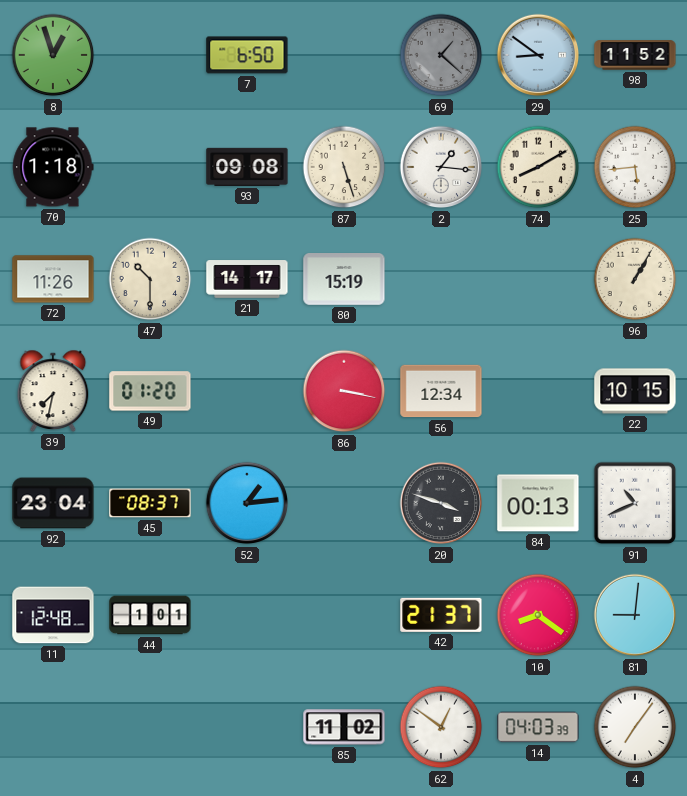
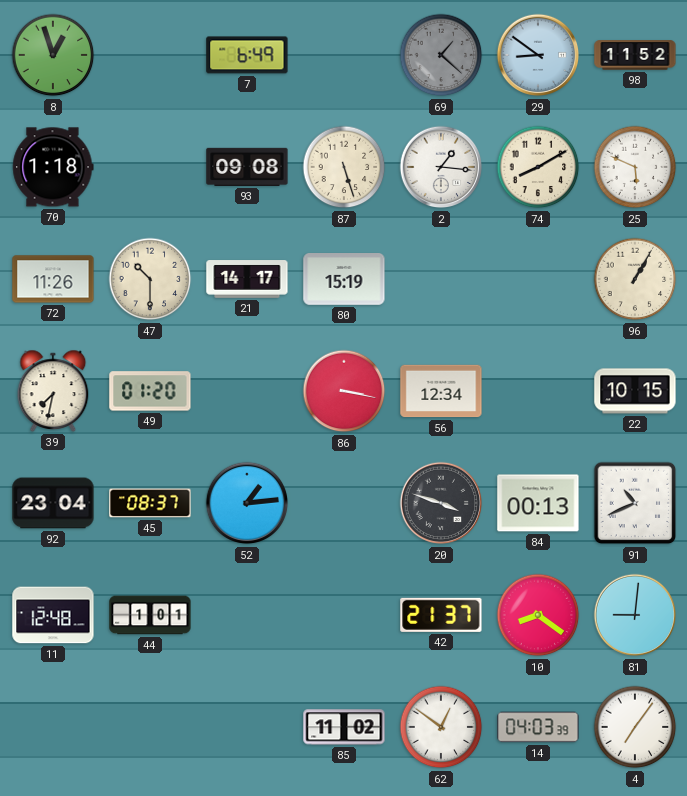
7: 6:50 -> 6:49
25: 5:44 -> 5:49
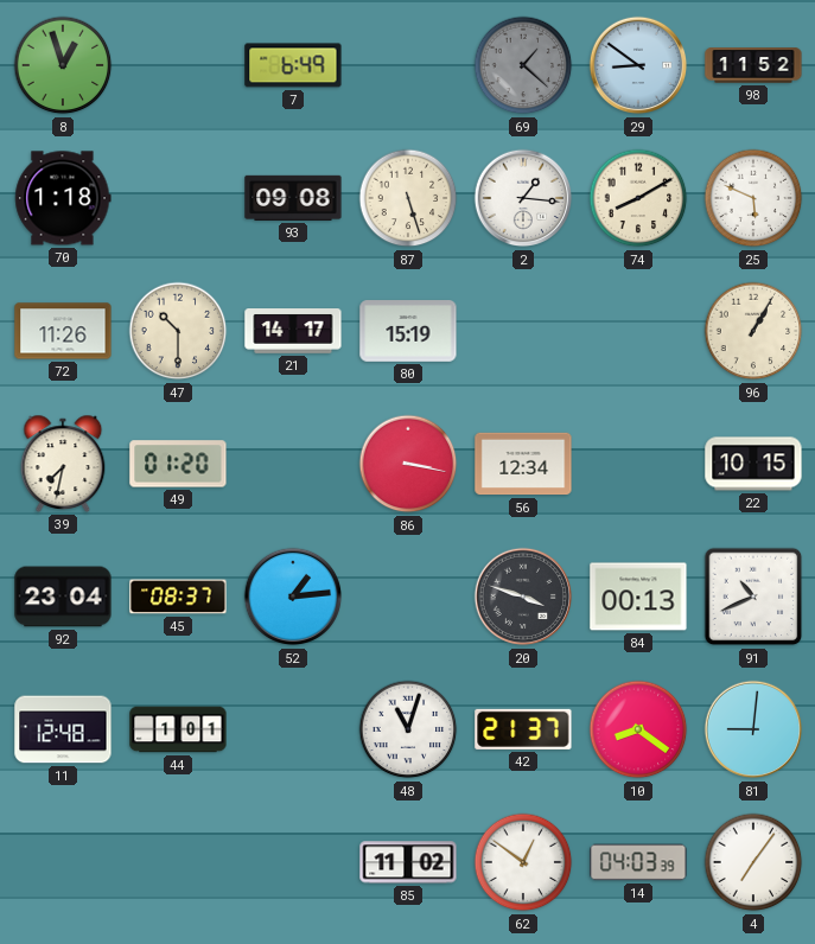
48: none -> 11:03
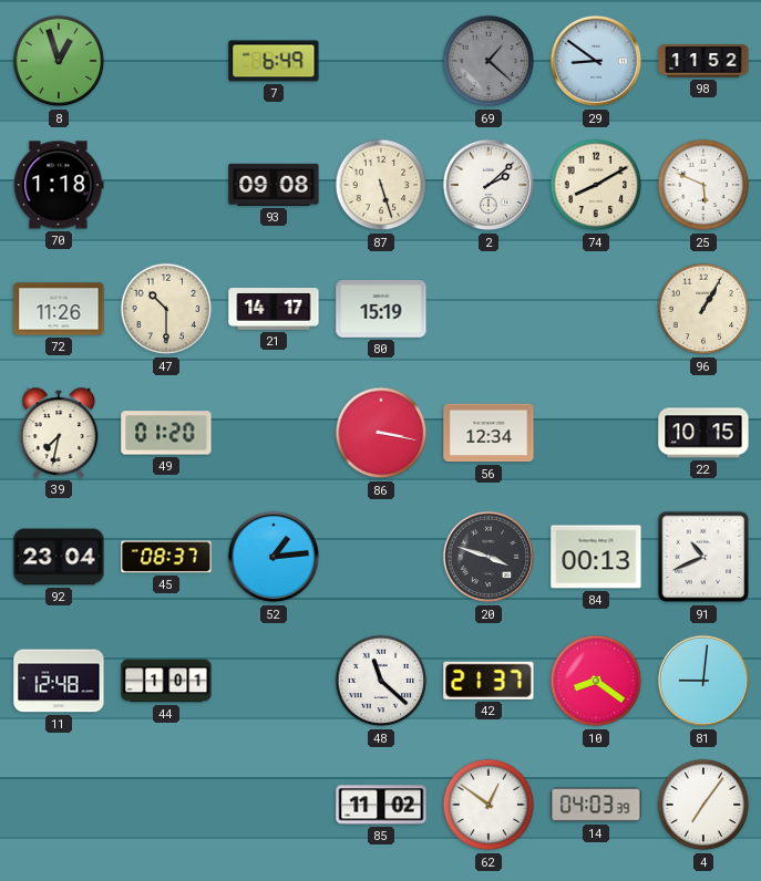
2: 1:16 -> 2:08
48: 11:03 -> 11:22
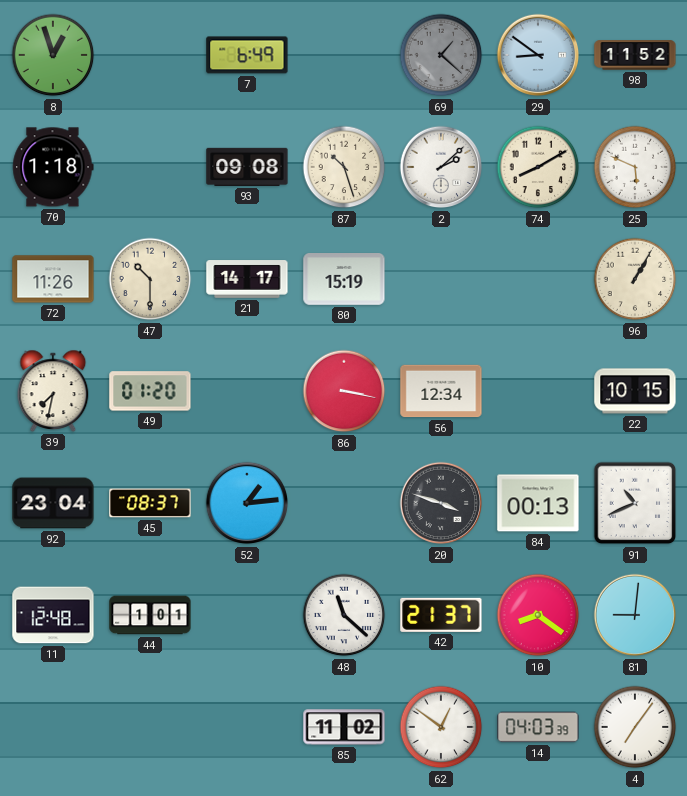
87: 5:27 -> 10:27
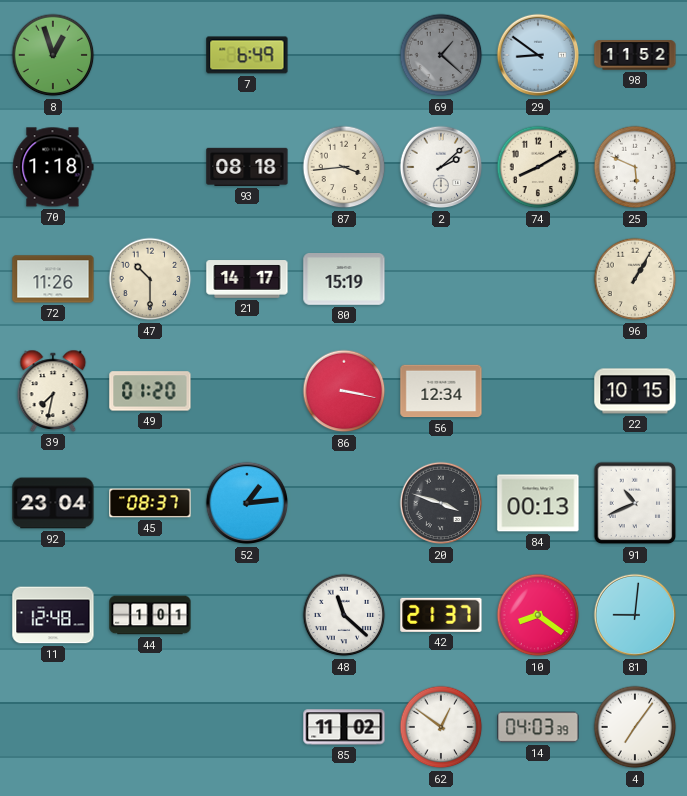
93: 09:08 -> 08:18
87: 10:27 -> 3:44
